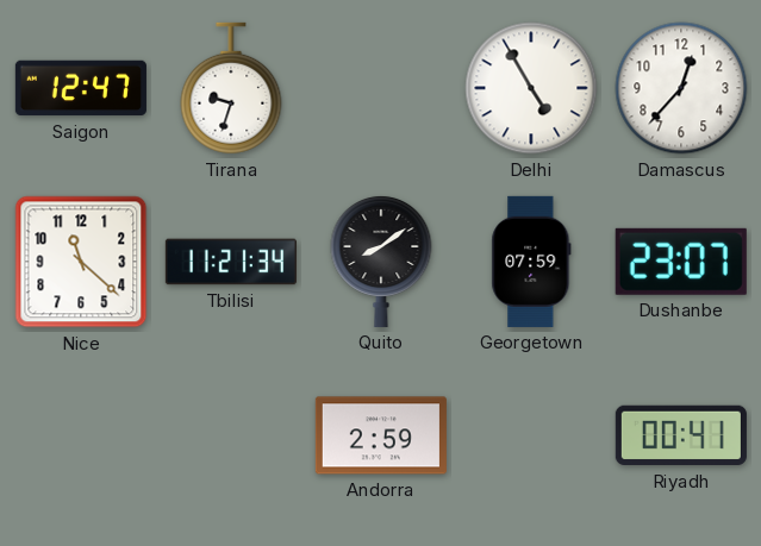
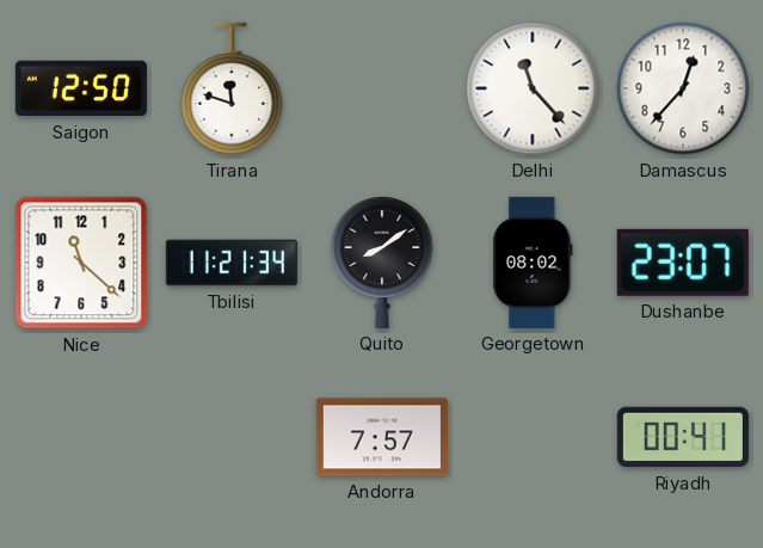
Saigon: 12:47 -> 12:50
Tirana: 9:33 -> 11:48
Delhi: 4:55 -> 11:23
Georgetown: 07:59 -> 08:02
Andorra: 2:59 -> 7:57
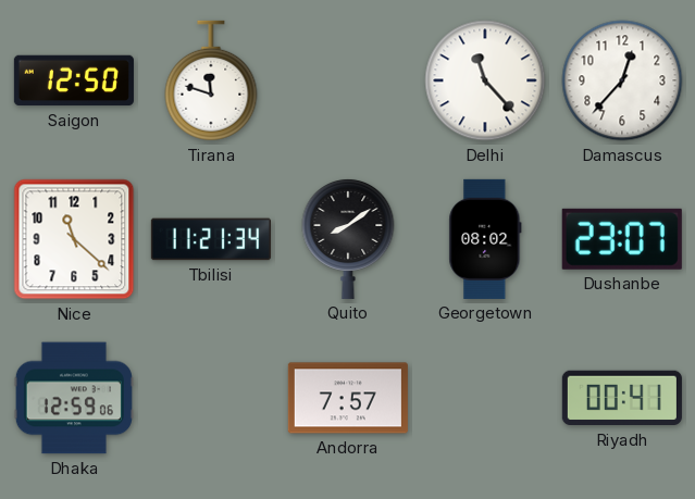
Dhaka: none -> 12:59
